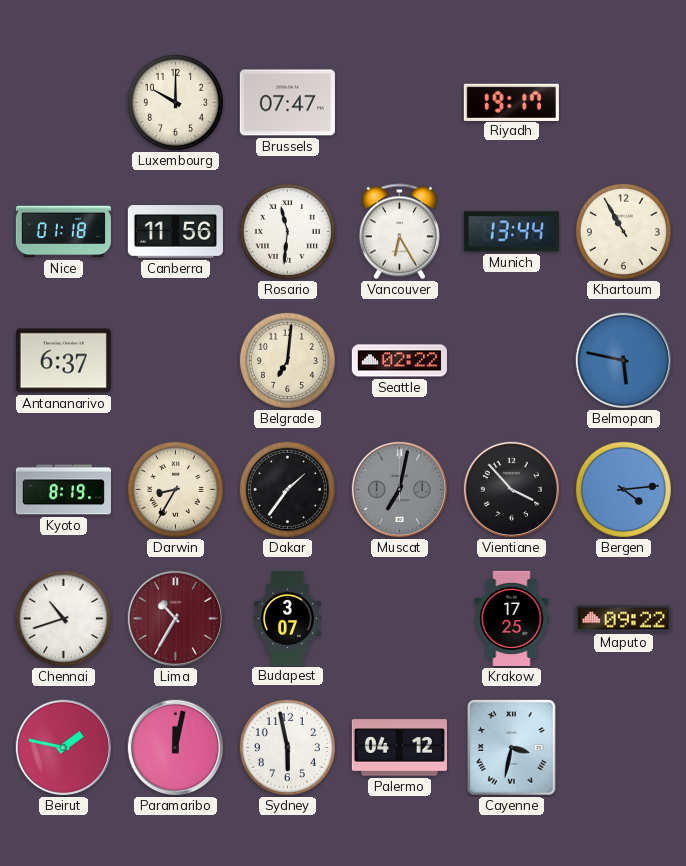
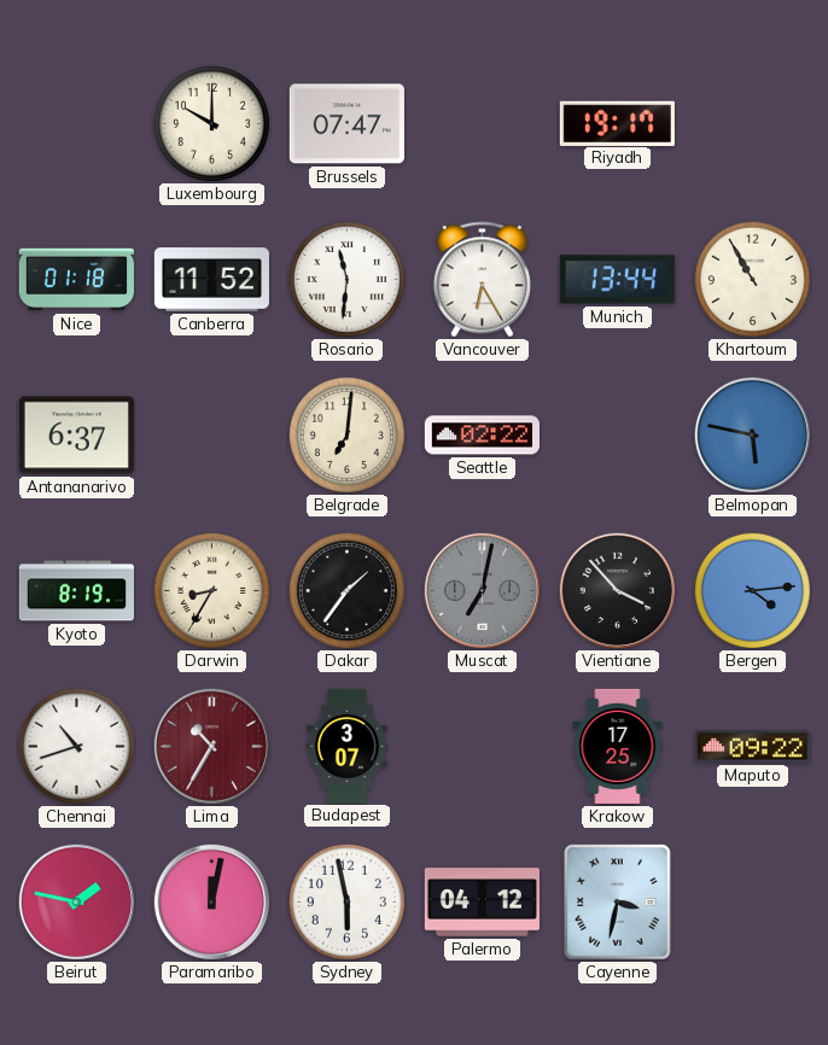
Canberra: 11:56 -> 11:52
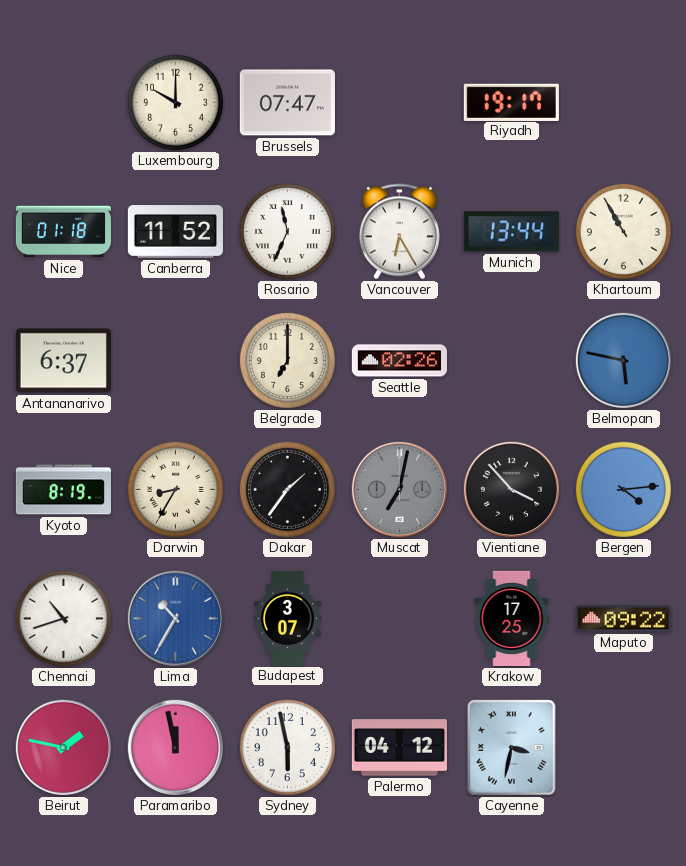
Rosario: 11:31 -> 11:34
Belgrade: 7:01 -> 7:00
Seattle: 02:22 -> 02:26
Lima dial: burgundy -> blue
Paramaribo: 12:02 -> 11:58
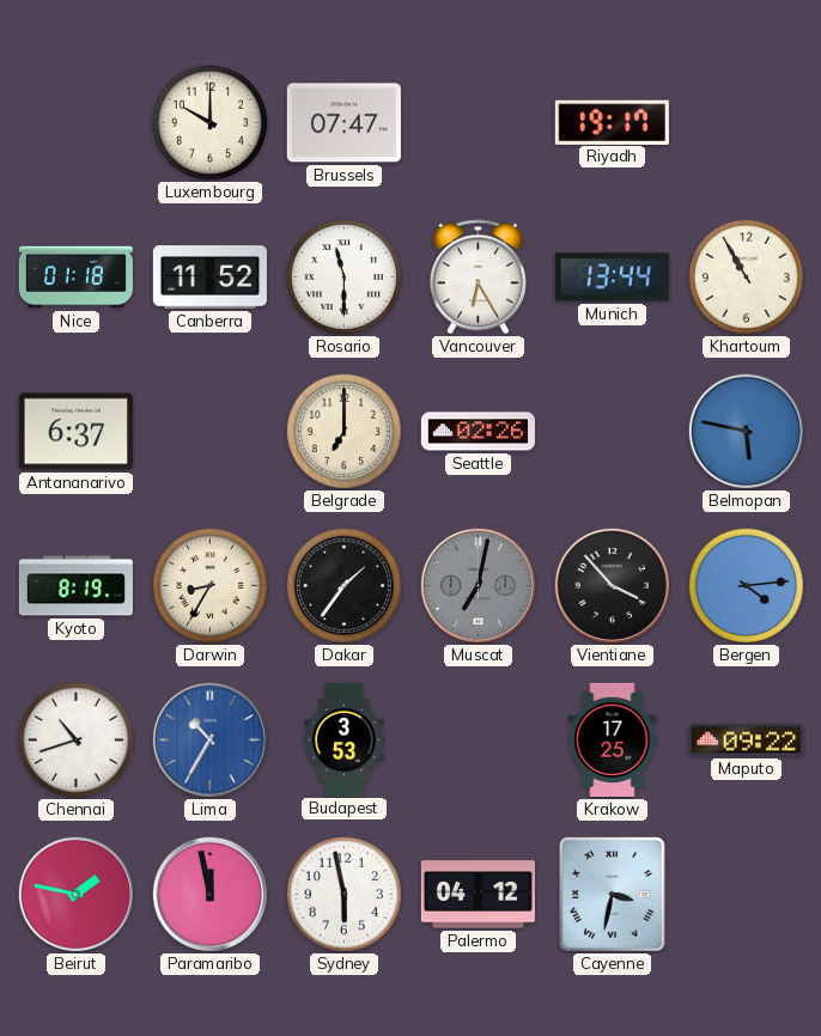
Rosario: 11:34 -> 11:30
Budapest: 3:07 -> 3:53
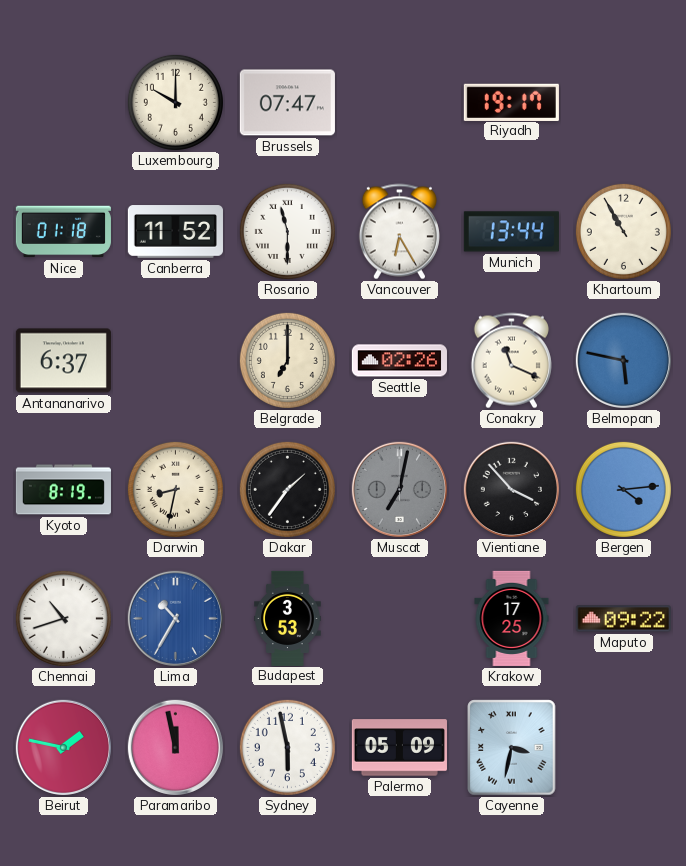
Conakry: none -> 11:19
Darwin: 8:35 -> 8:32
Palermo: 04:12 -> 05:09
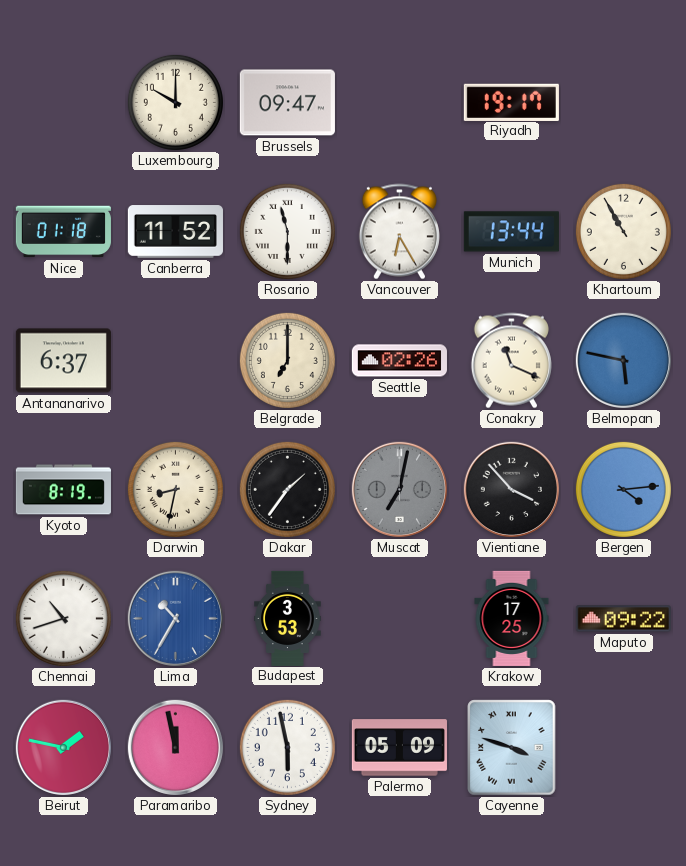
Brussels: 07:47 -> 09:47
Cayenne: 3:32 -> 3:48
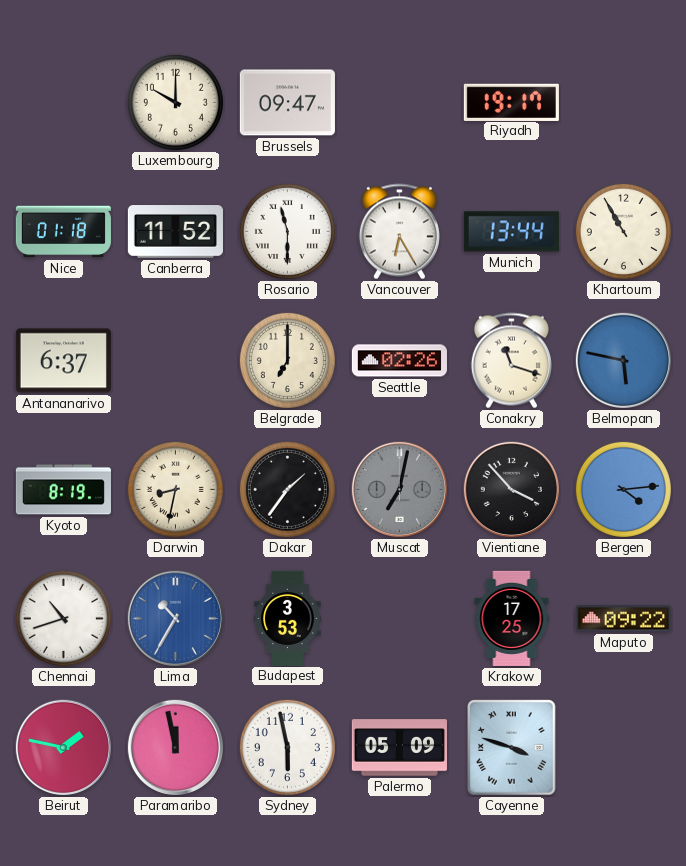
Conakry: 11:19 -> 11:18
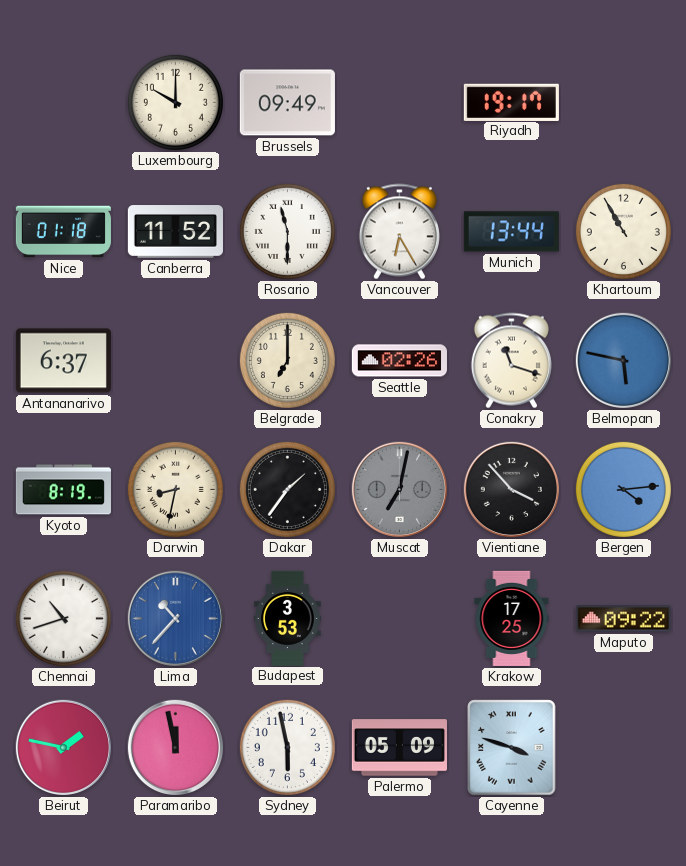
Brussels: 09:47 -> 09:49
Lima: 10:35 -> 10:37
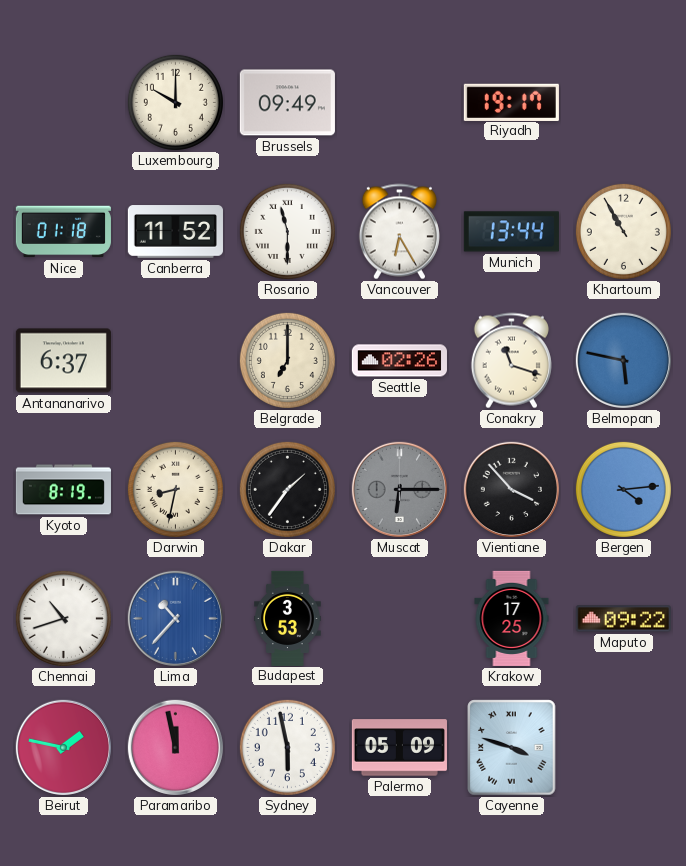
Muscat: 7:02 -> 6:15
